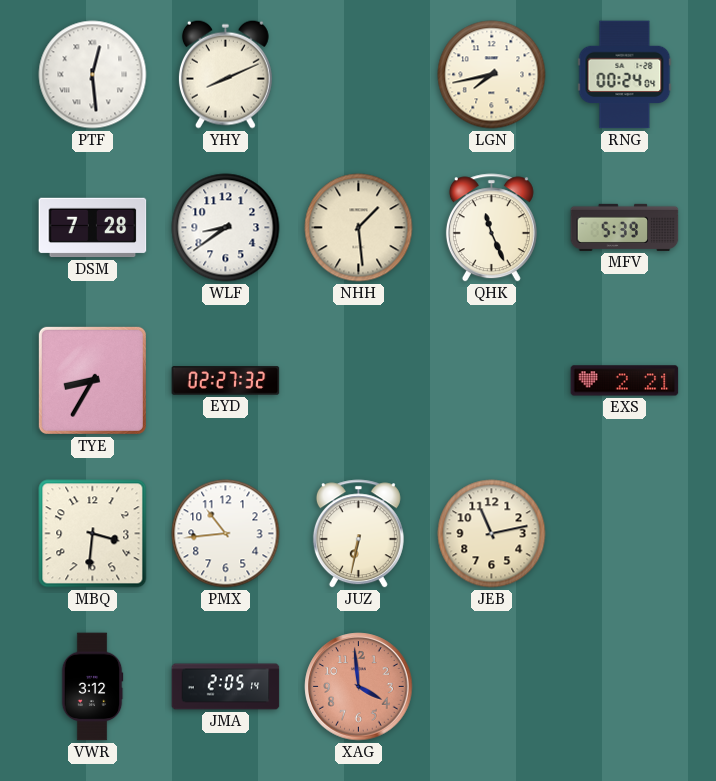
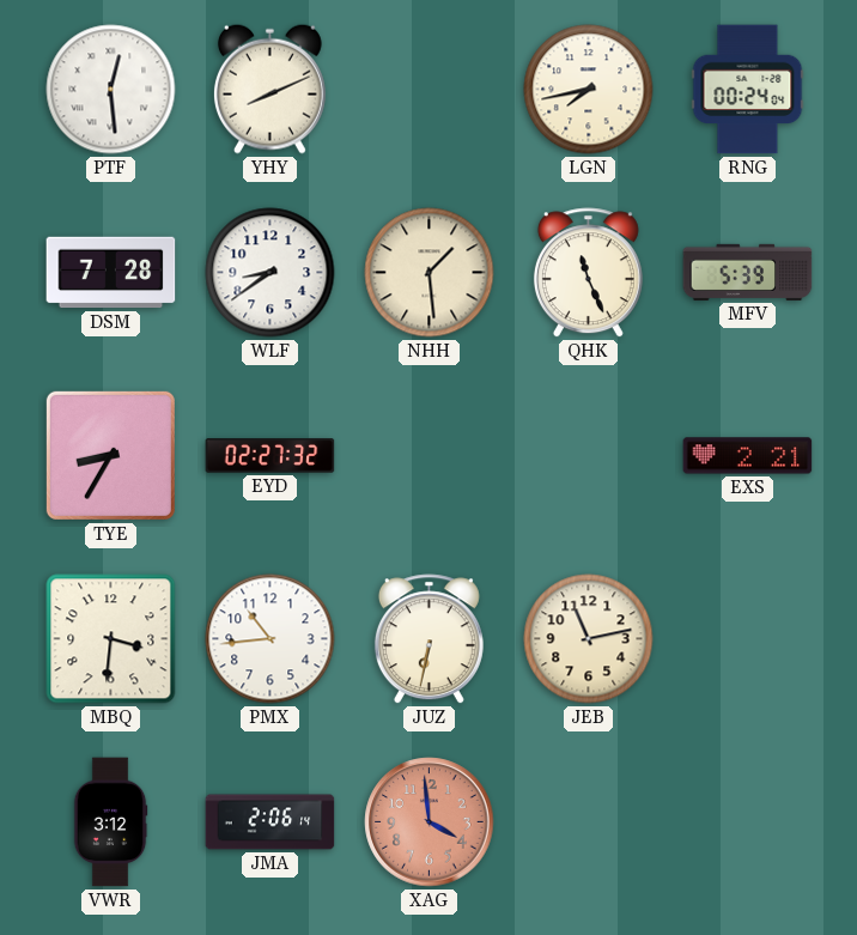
JMA: 2:05 -> 2:06
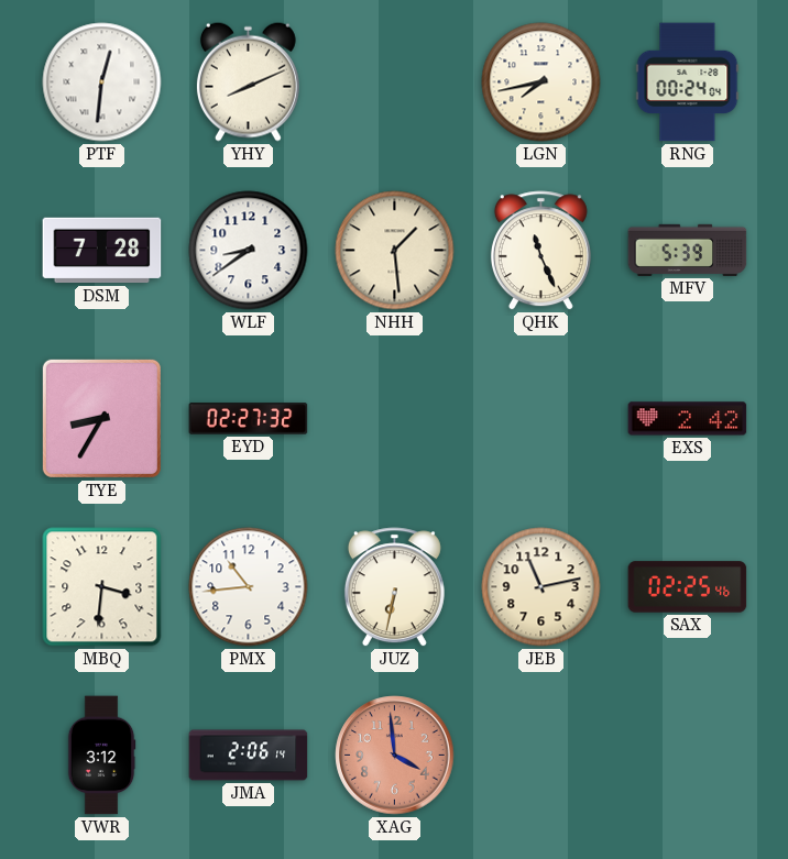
PTF: 12:29 -> 12:31
EXS: 2:21 -> 2:42
SAX: none -> 02:25
